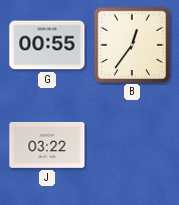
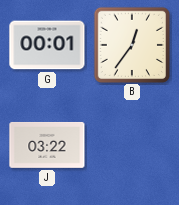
G: 00:55 -> 00:01
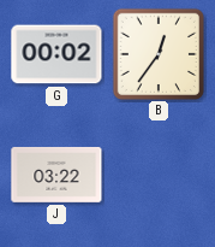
G: 00:01 -> 00:02
